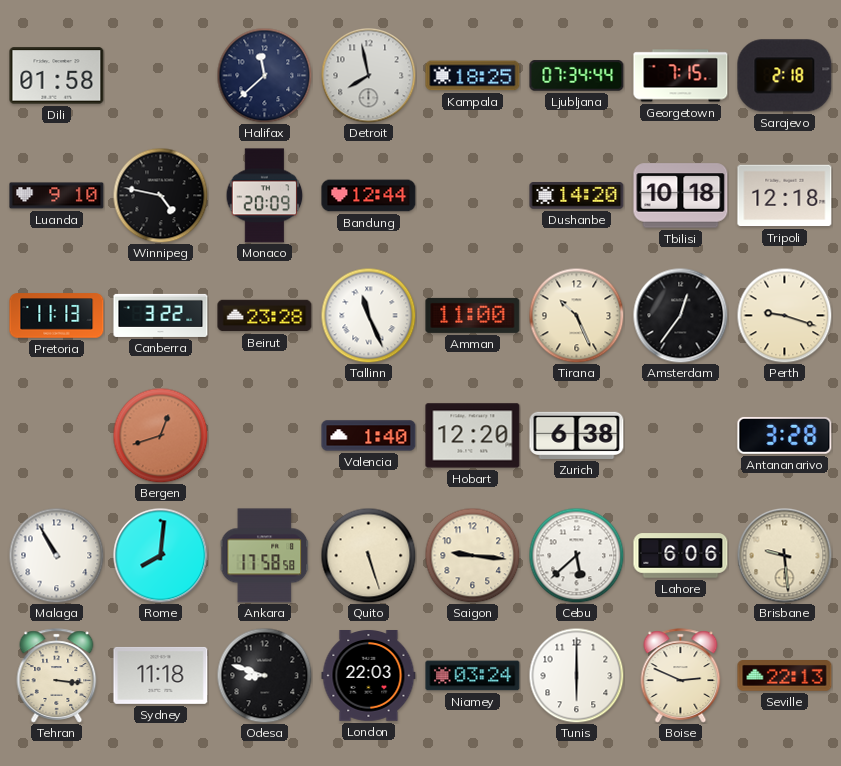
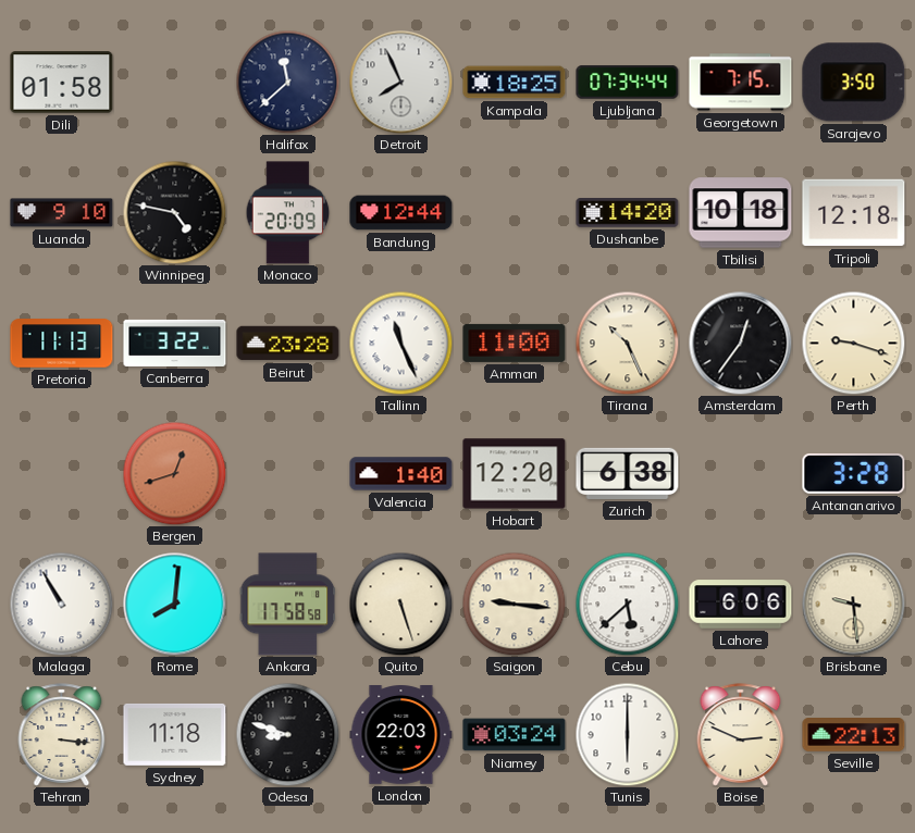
Detroit: 7:58 -> 7:56
Sarajevo: 2:18 -> 3:50
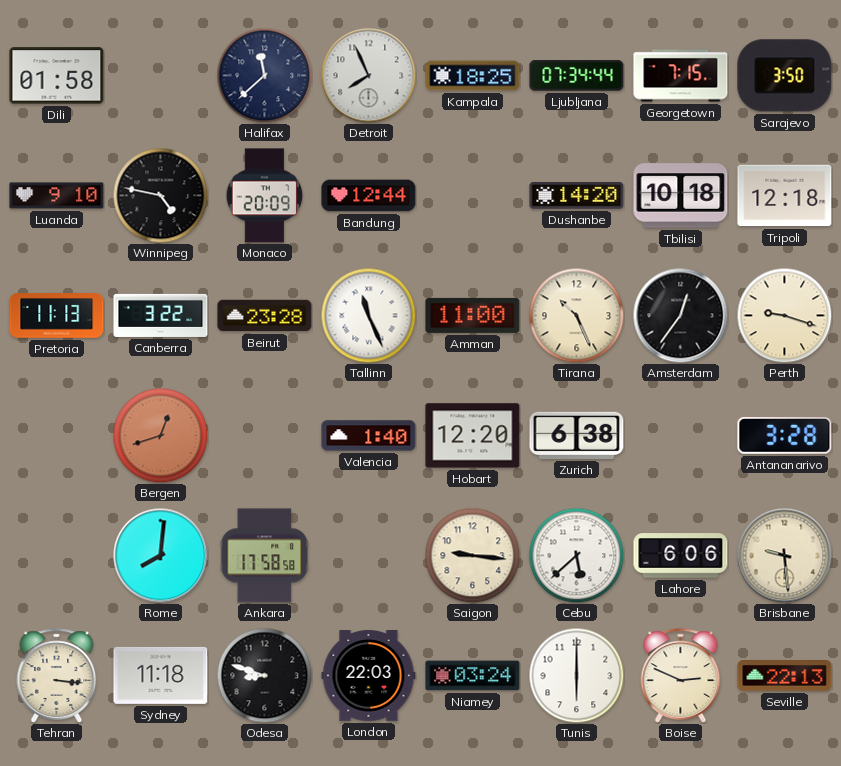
Malaga: 10:55 -> none
Quito: 5:27 -> none
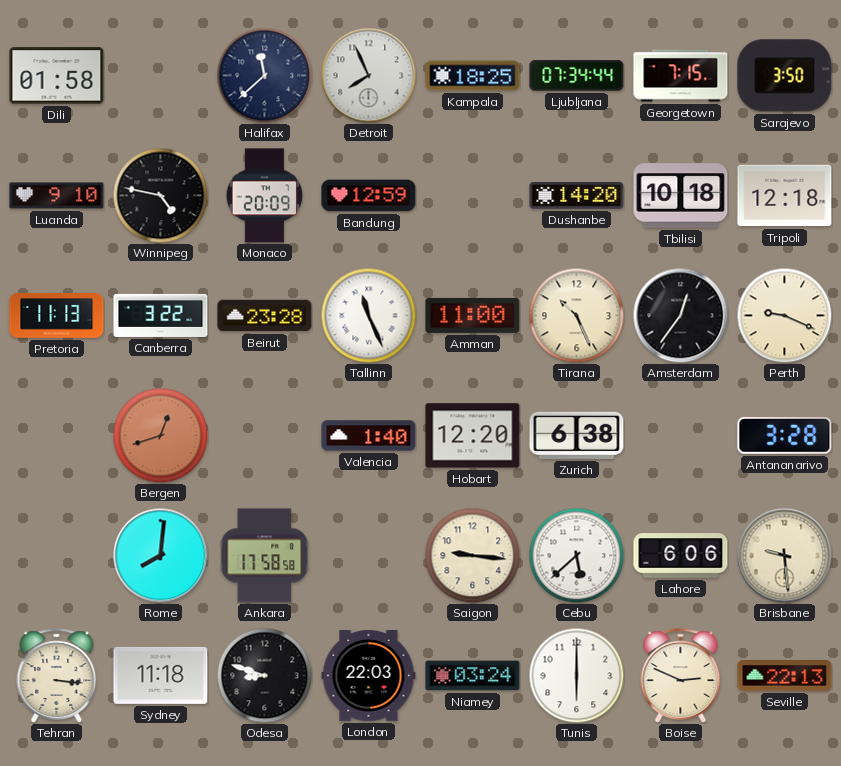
Bandung: 12:44 -> 12:59
Perth: 9:18 -> 9:19
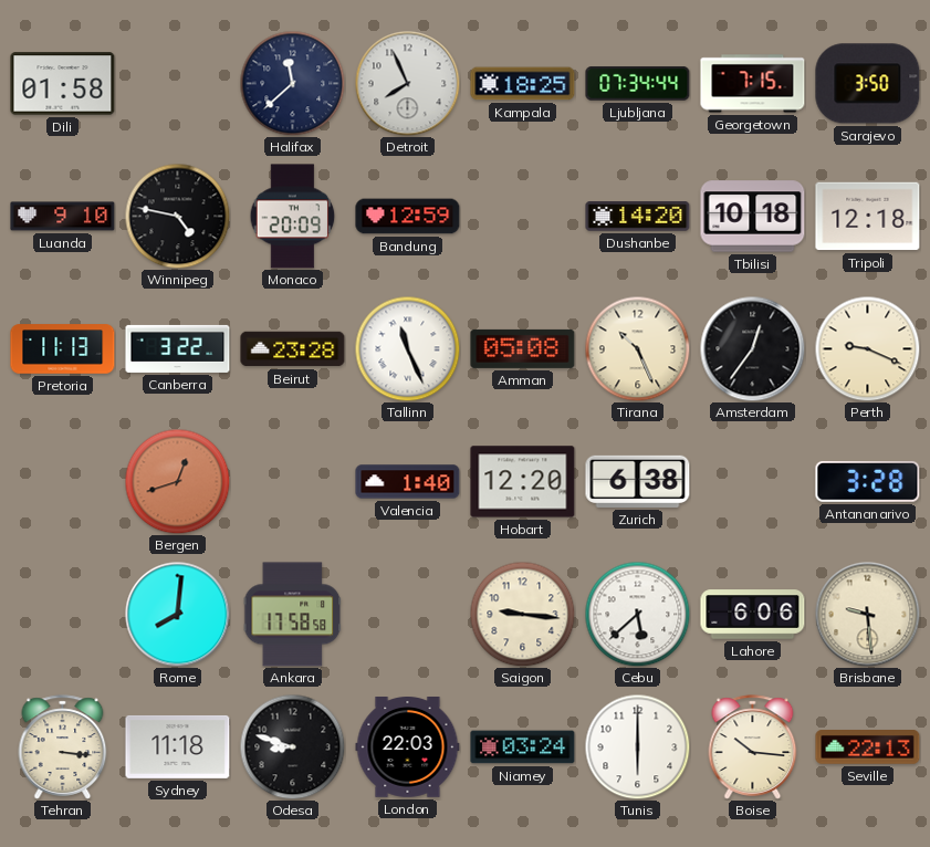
Amman: 11:00 -> 05:08
Boise: 2:49 -> 10:16
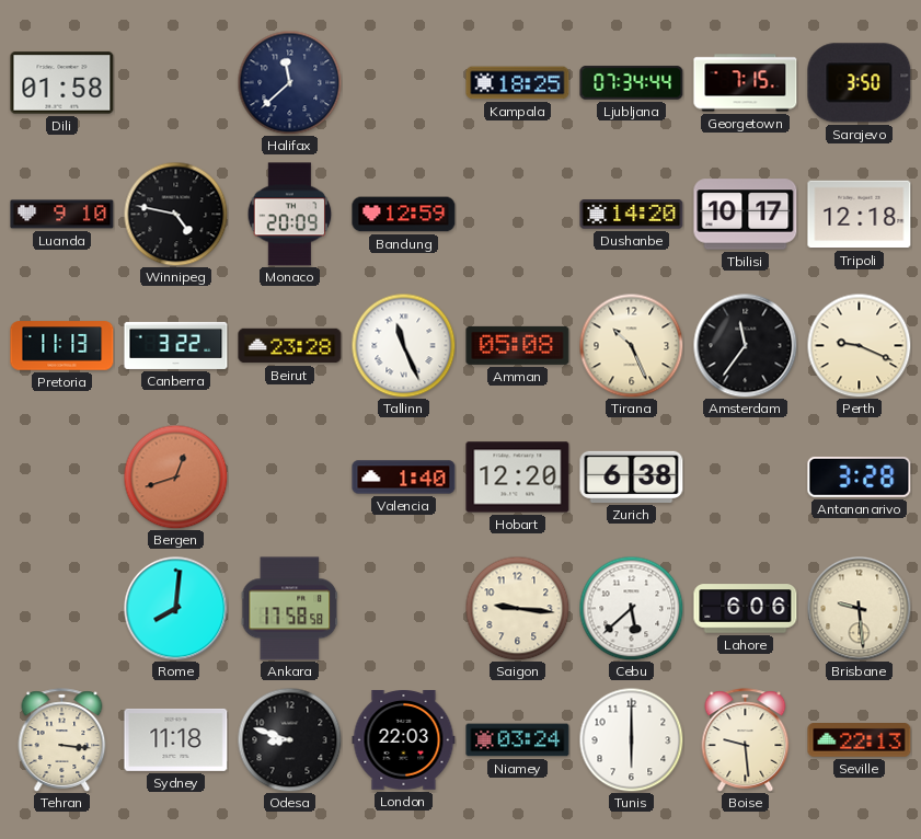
Detroit: 7:56 -> none
Tbilisi: 10:18 -> 10:17
Amsterdam: 12:36 -> 11:36
Boise: 10:16 -> 9:29
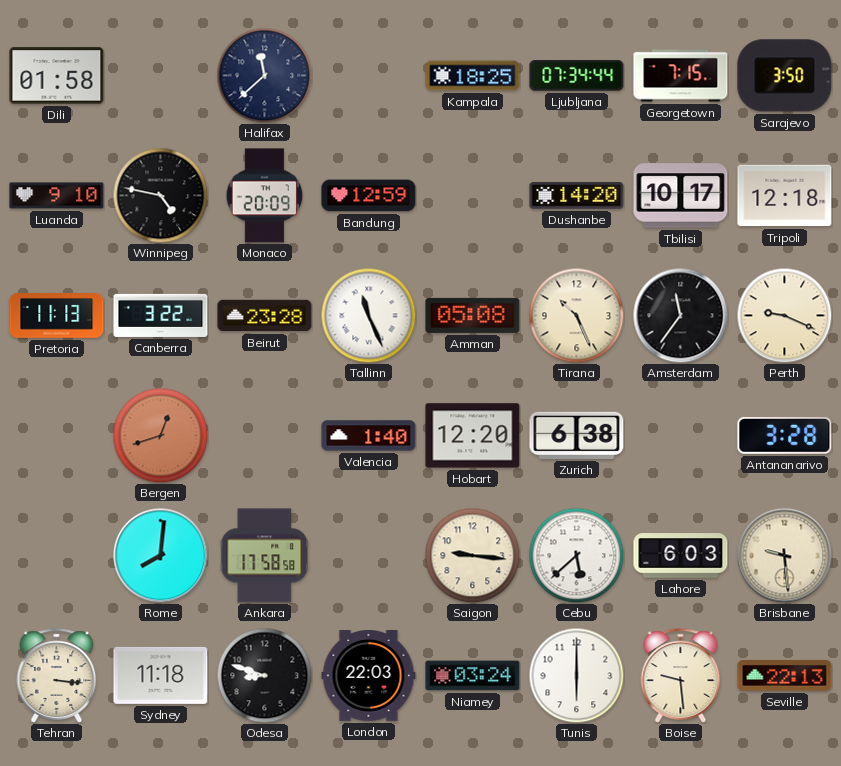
Lahore: 6:06 -> 6:03
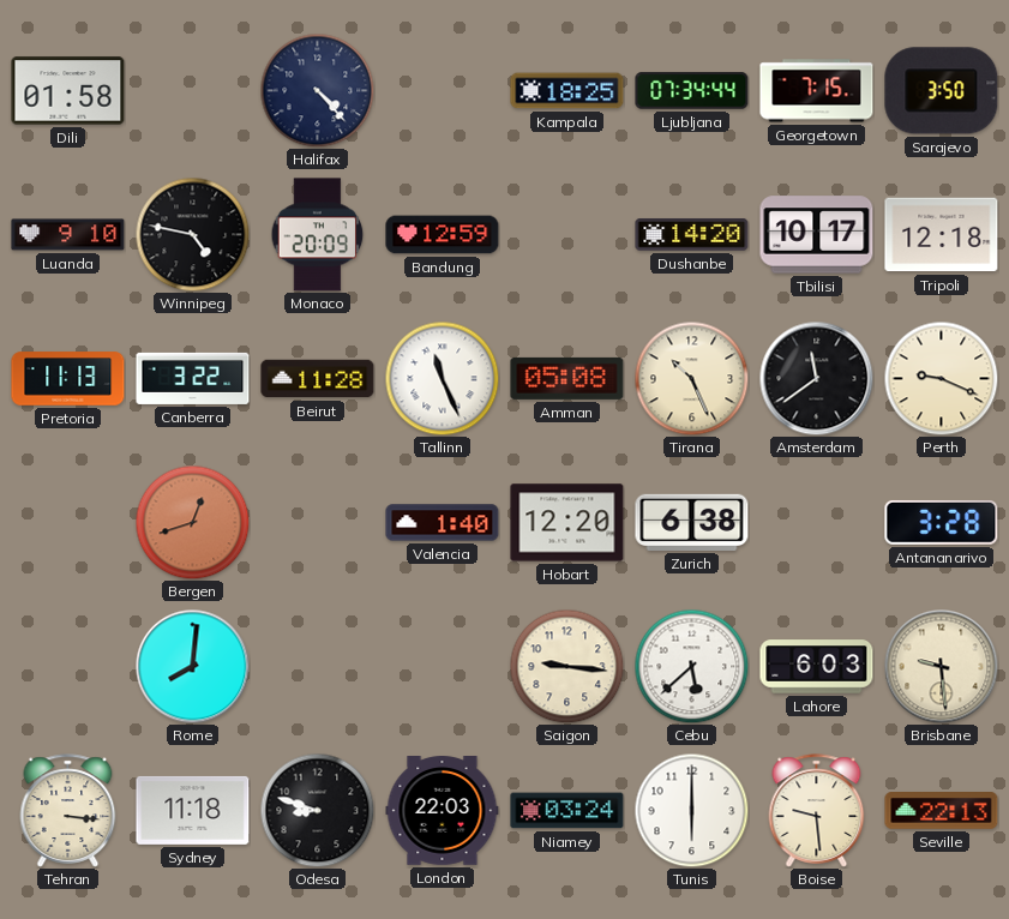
Halifax: 11:38 -> 4:23
Beirut: 23:28 -> 11:28
Amsterdam: 11:36 -> 11:39
Ankara: 17:58 -> none
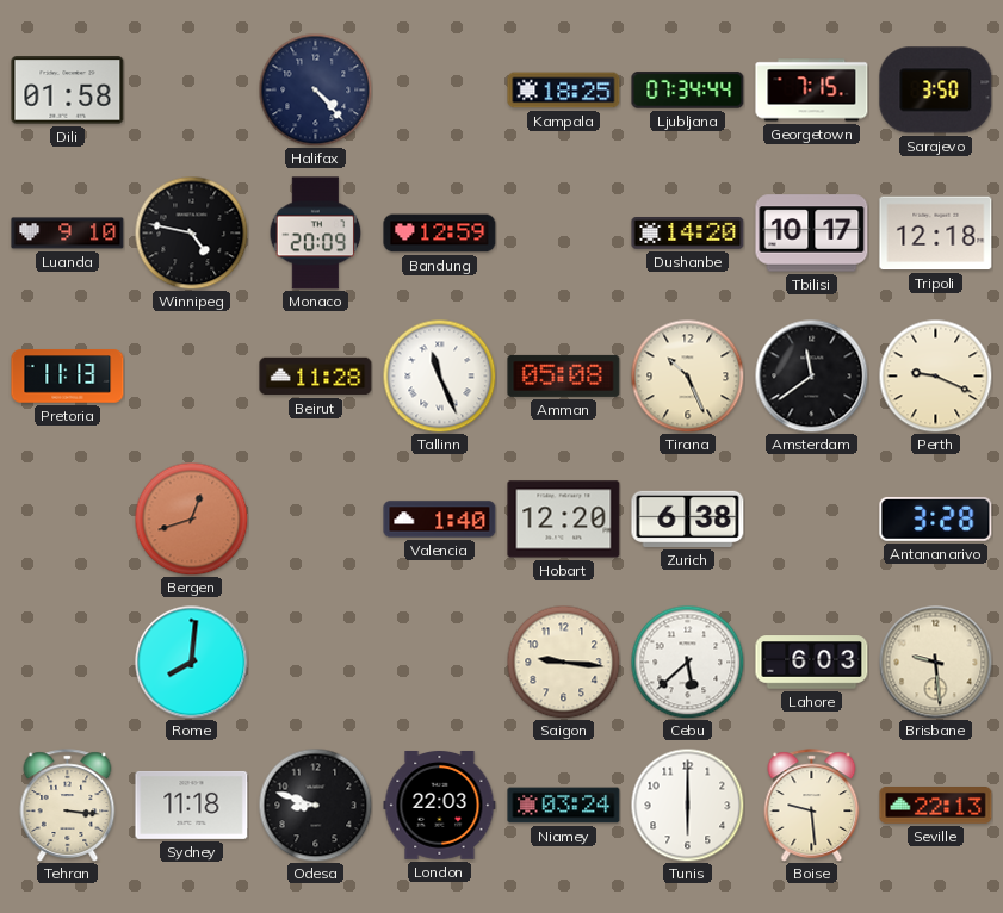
Canberra: 3:22 -> none
